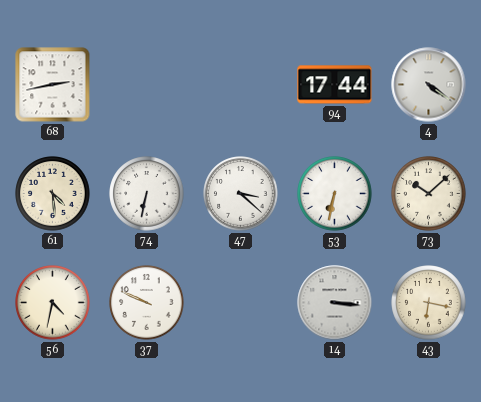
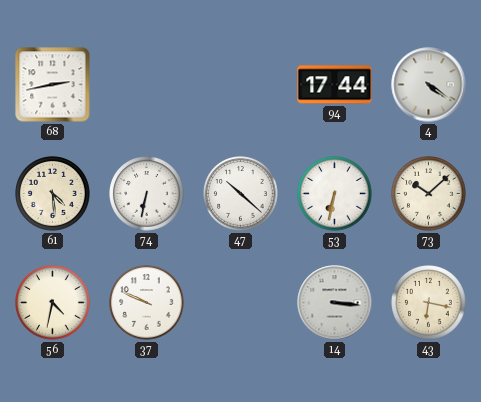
47: 3:22 -> 10:22
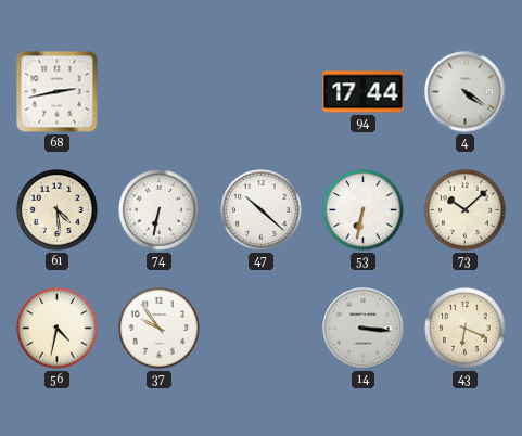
37: 9:49 -> 9:54
43: 6:17 -> 6:19
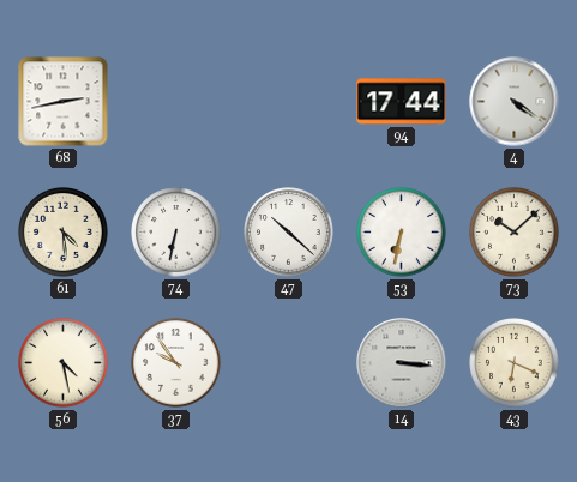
56: 4:32 -> 4:28
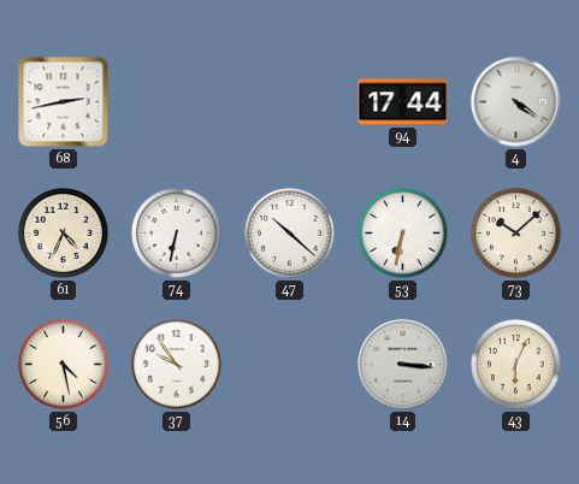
61: 4:29 -> 4:34
43: 6:19 -> 6:04
